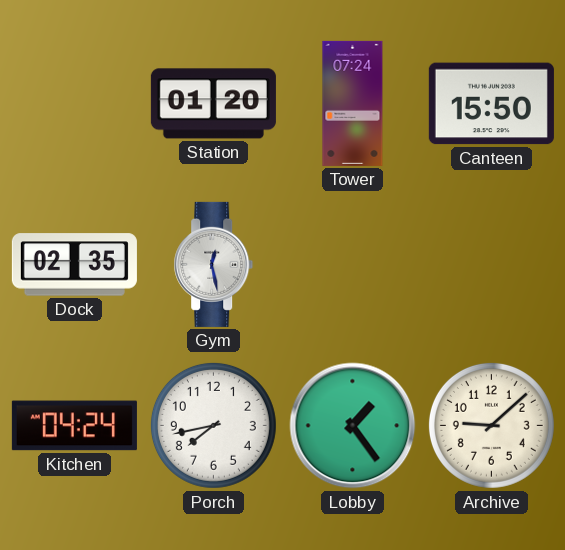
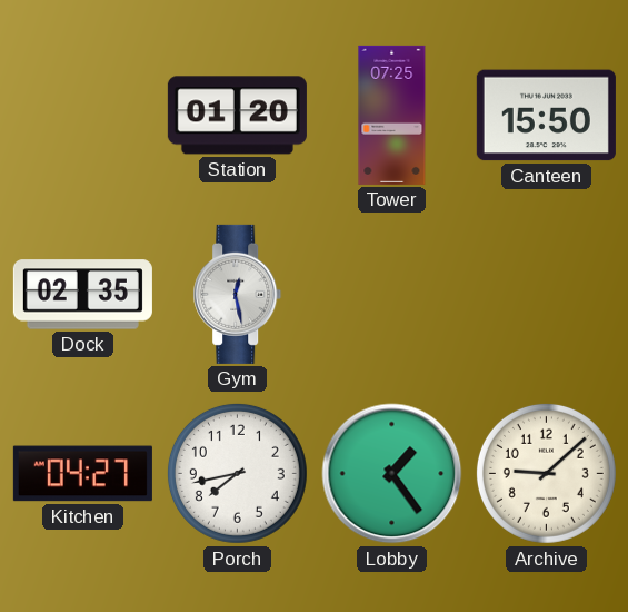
Tower: 07:24 -> 07:25
Kitchen: 04:24 -> 04:27
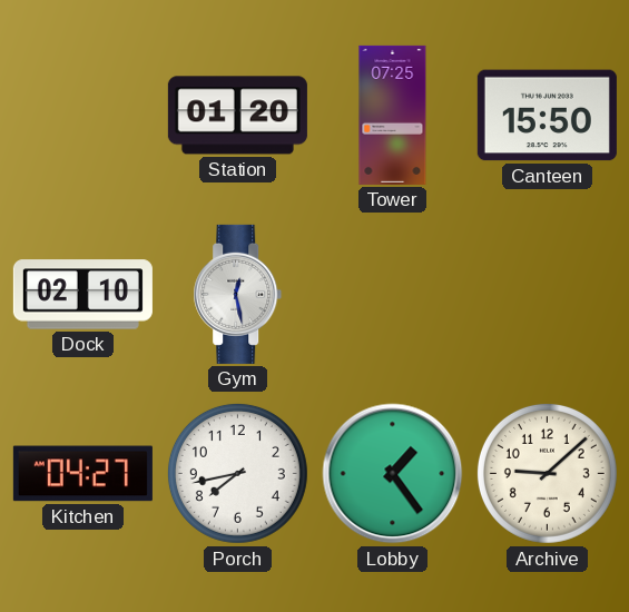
Dock: 02:35 -> 02:10
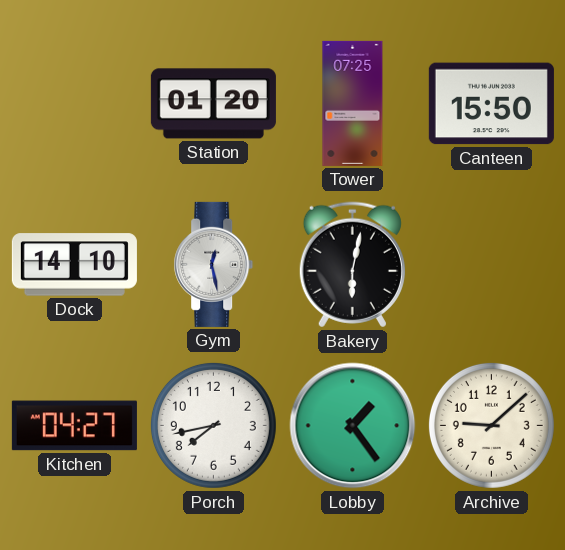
Dock: 02:10 -> 14:10
Bakery: none -> 6:02
